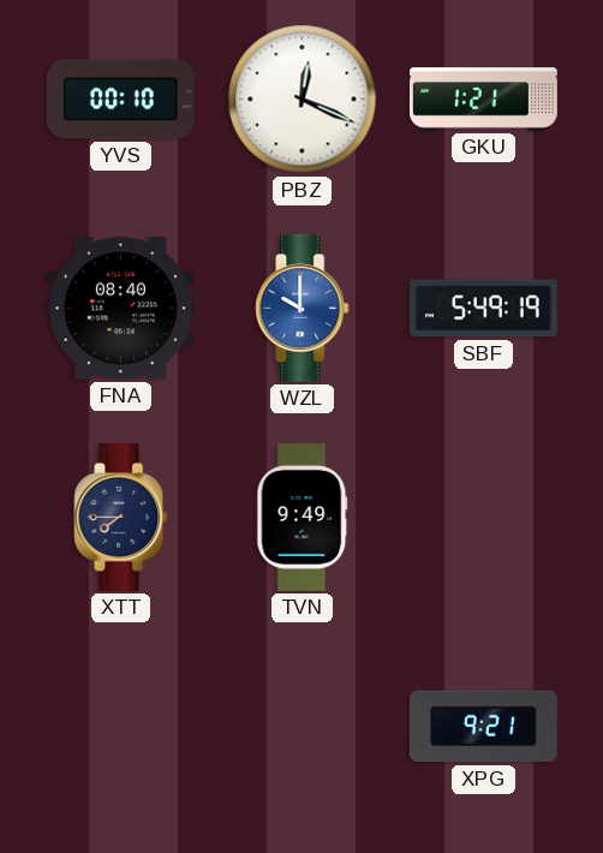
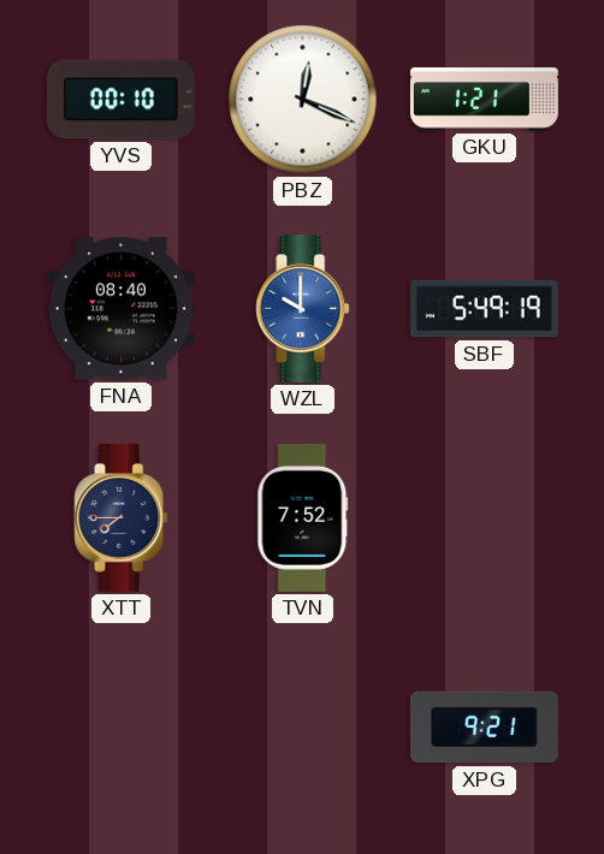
TVN: 9:49 -> 7:52
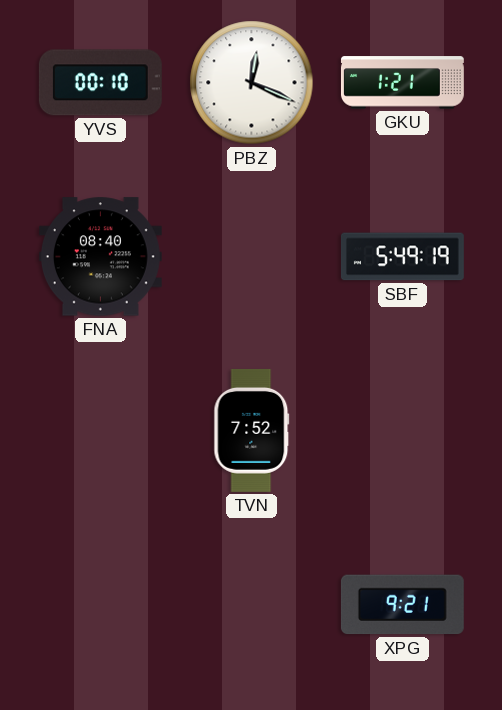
WZL: 10:00 -> none
XTT: 7:45 -> none
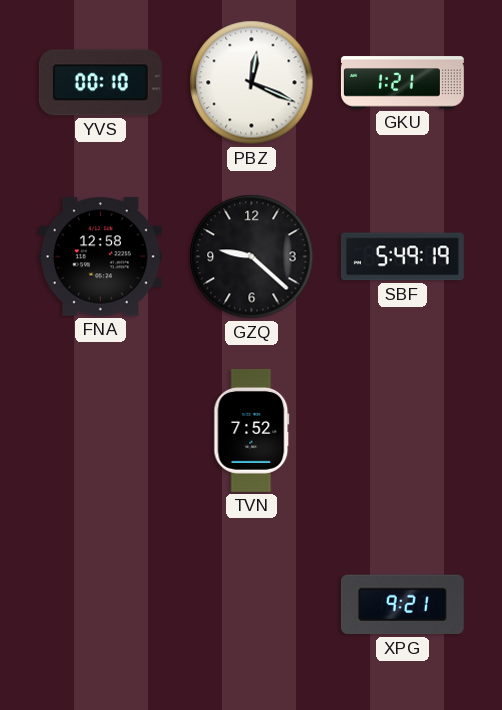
FNA: 08:40 -> 12:58
GZQ: none -> 9:22
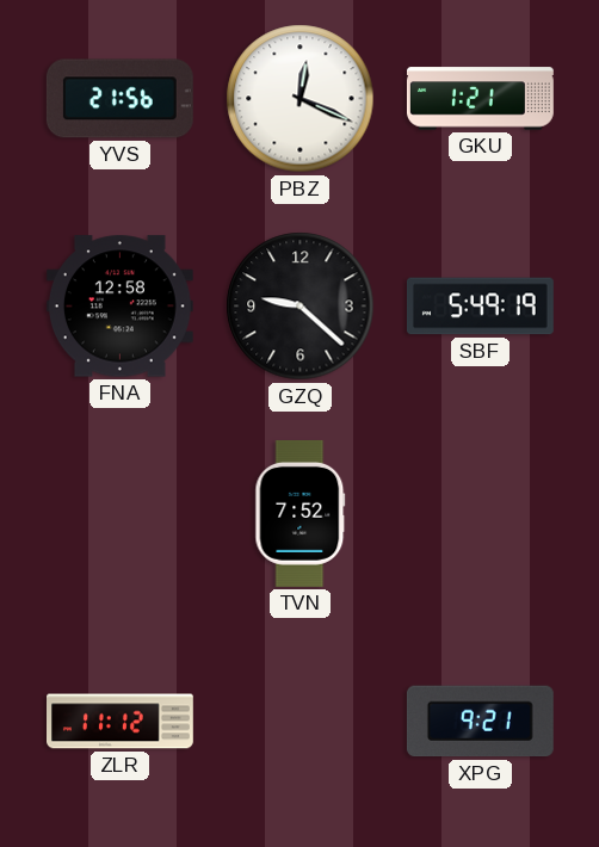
YVS: 00:10 -> 21:56
ZLR: none -> 11:12
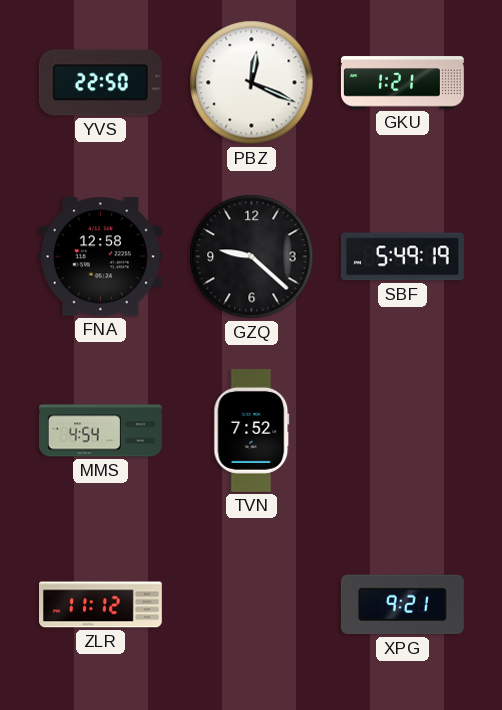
YVS: 21:56 -> 22:50
MMS: none -> 4:54
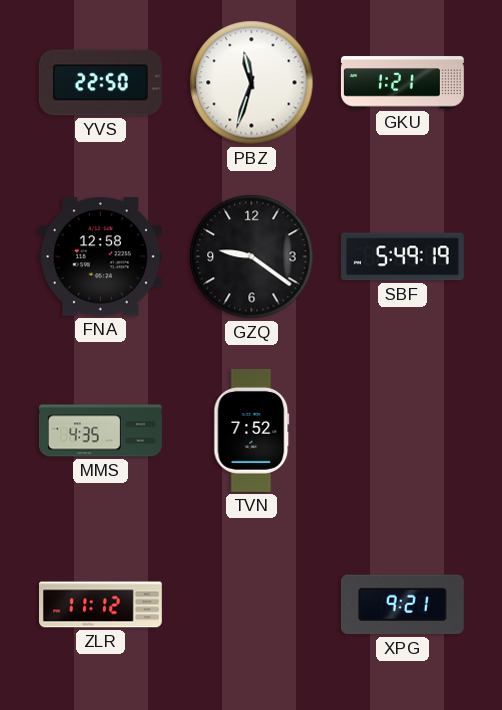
PBZ: 12:19 -> 11:33
GZQ: 9:22 -> 9:21
MMS: 4:54 -> 4:35
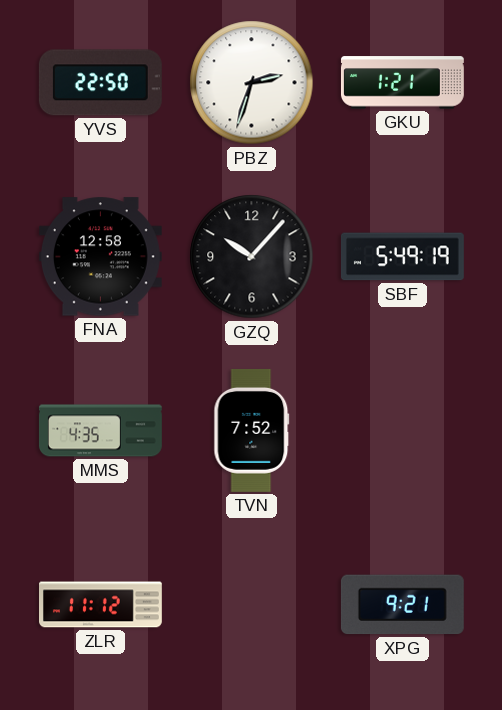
PBZ: 11:33 -> 2:33
GZQ: 9:21 -> 10:07
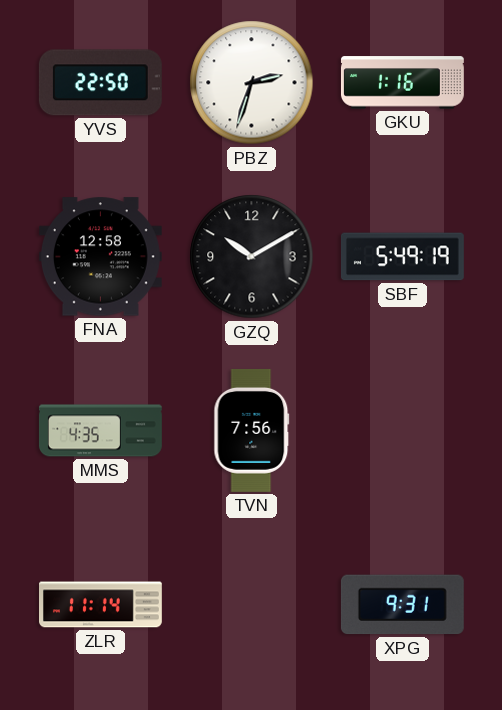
GKU: 1:21 -> 1:16
GZQ: 10:07 -> 10:10
TVN: 7:52 -> 7:56
ZLR: 11:12 -> 11:14
XPG: 9:21 -> 9:31
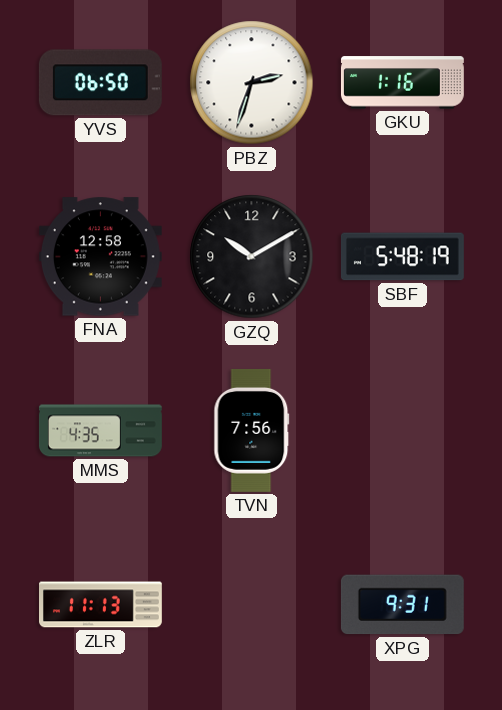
YVS: 22:50 -> 06:50
SBF: 5:49 -> 5:48
ZLR: 11:14 -> 11:13
